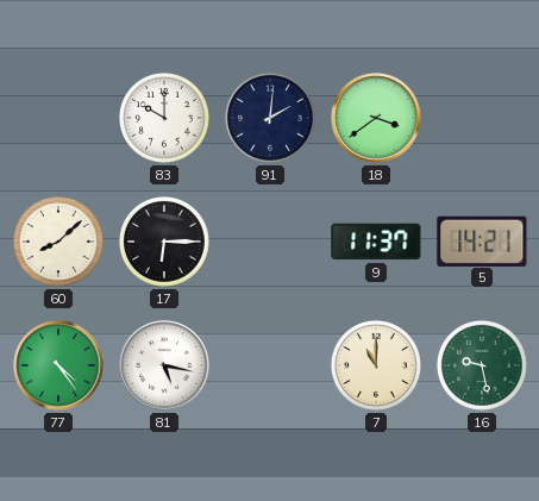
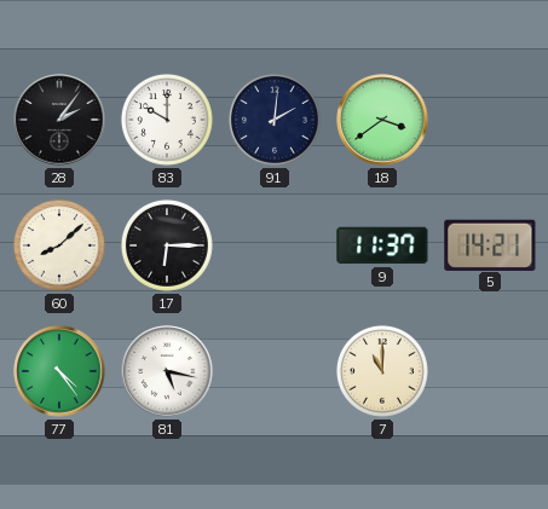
28: none -> 2:06
16: 9:28 -> none
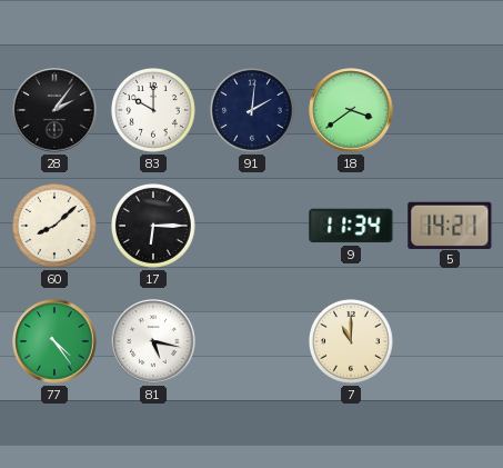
9: 11:37 -> 11:34
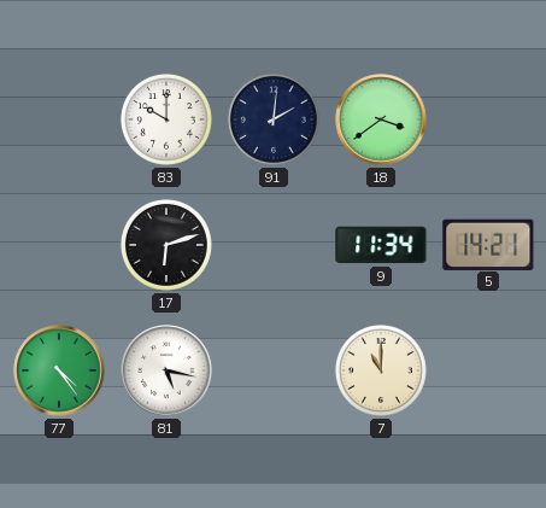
28: 2:06 -> none
60: 8:08 -> none
17: 6:15 -> 6:12
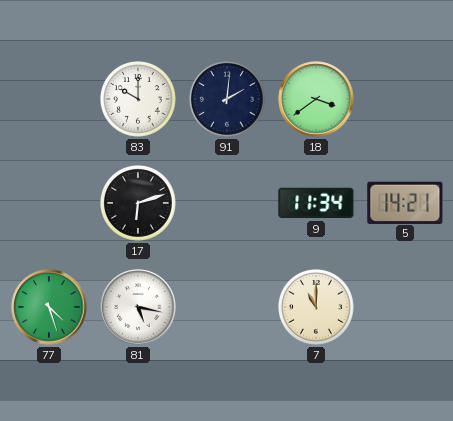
77: 4:24 -> 4:27
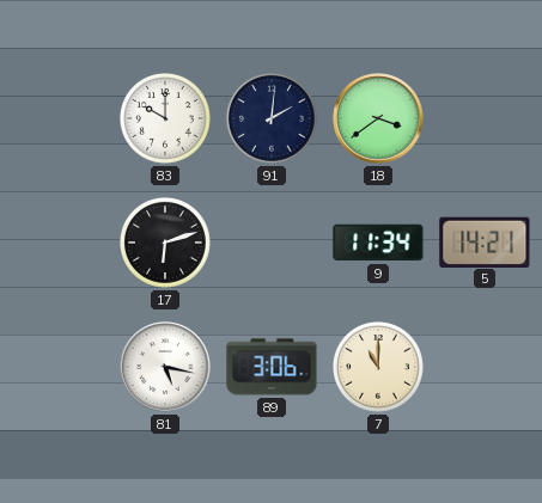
77: 4:27 -> none
89: none -> 3:06
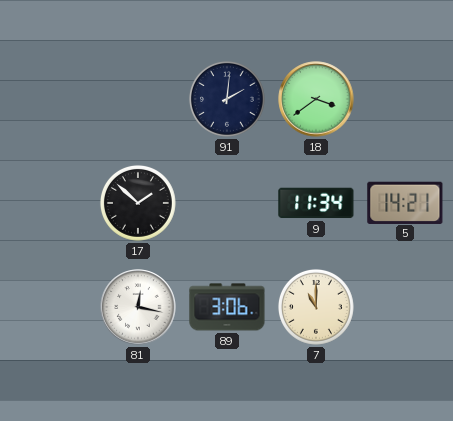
83: 10:00 -> none
17: 6:12 -> 1:52
81: 5:17 -> 12:17
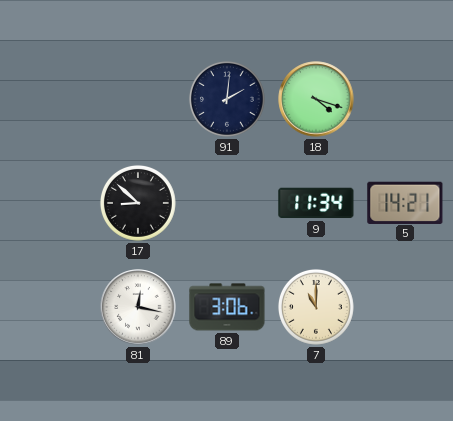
18: 3:39 -> 4:18
17: 1:52 -> 8:52
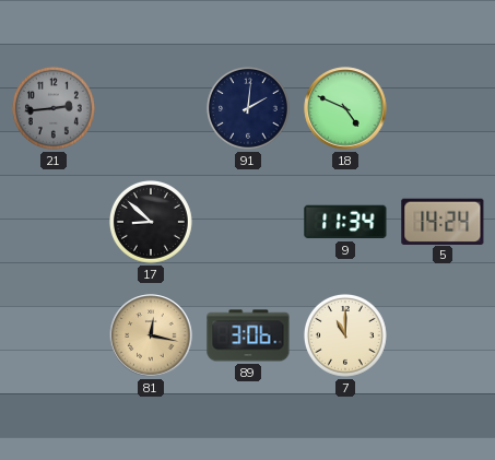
21: none -> 2:44
18: 4:18 -> 4:49
5: 14:21 -> 14:24
81 dial: white -> champagne
